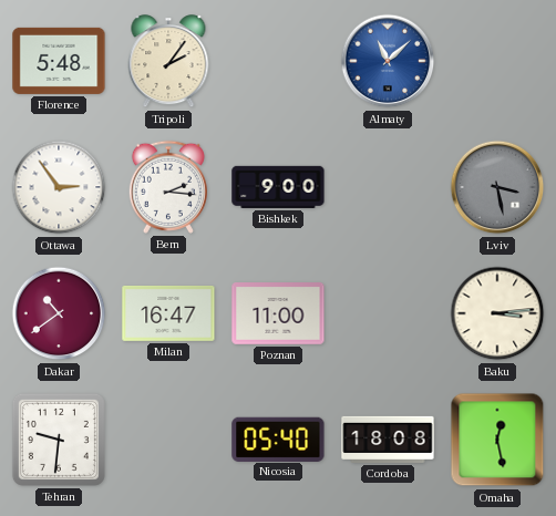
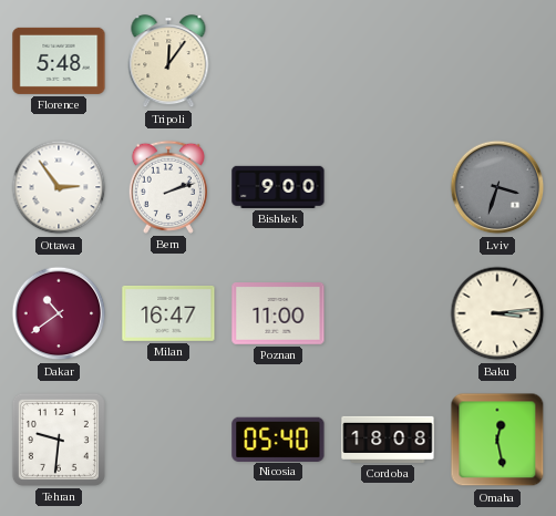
Tripoli: 2:06 -> 12:06
Almaty: 11:08 -> none
Bern: 2:16 -> 2:12
Lviv: 3:28 -> 3:33
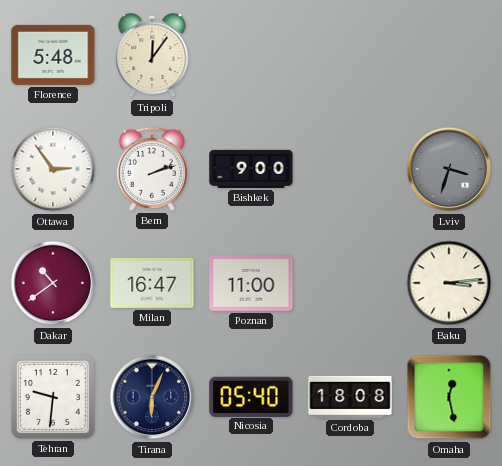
Tirana: none -> 6:04
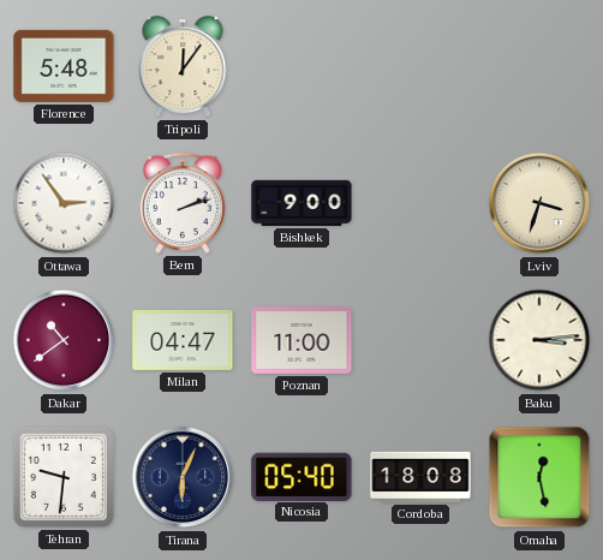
Lviv dial: grey -> cream
Milan: 16:47 -> 04:47
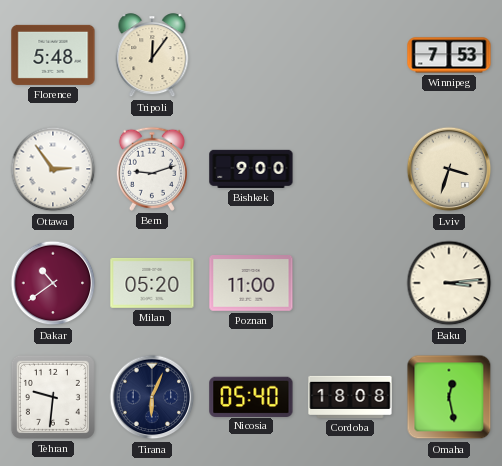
Winnipeg: none -> 7:53
Bern: 2:12 -> 9:12
Milan: 04:47 -> 05:20
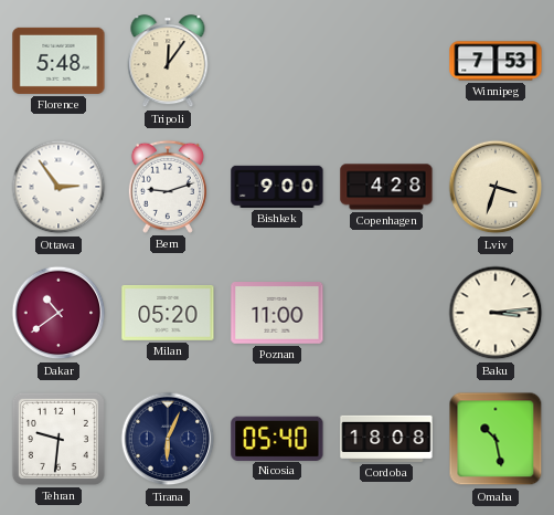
Copenhagen: none -> 4:28
Omaha: 12:28 -> 10:28
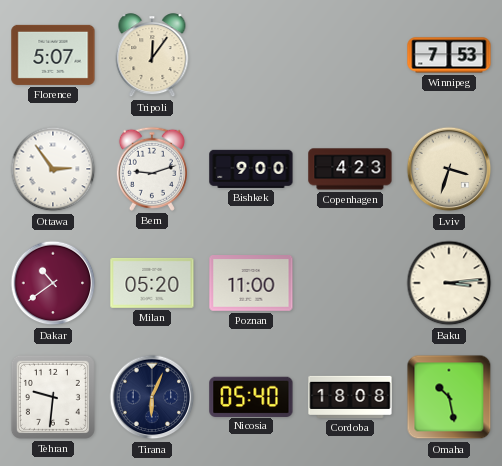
Florence: 5:48 -> 5:07
Copenhagen: 4:28 -> 4:23
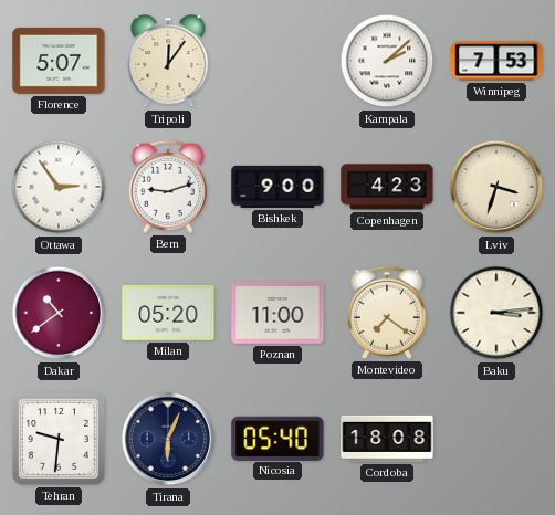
Kampala: none -> 2:08
Montevideo: none -> 7:21
Omaha: 10:28 -> none
